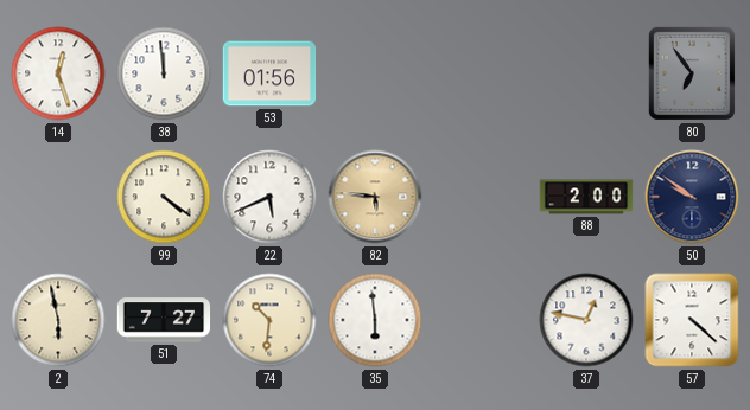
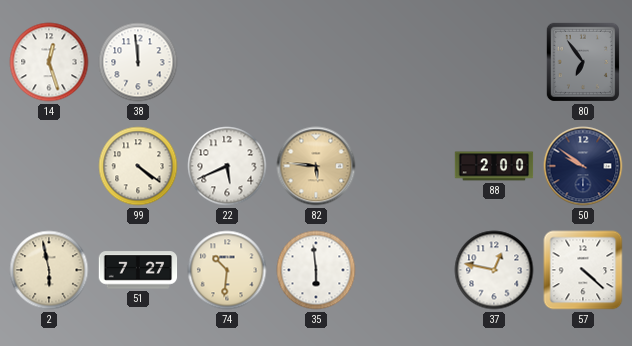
53: 01:56 -> none
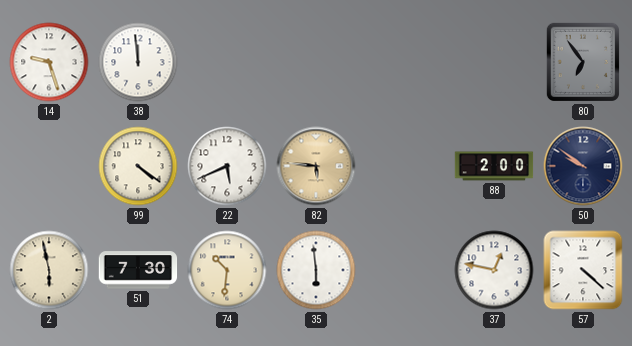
14: 12:27 -> 9:27
51: 7:27 -> 7:30
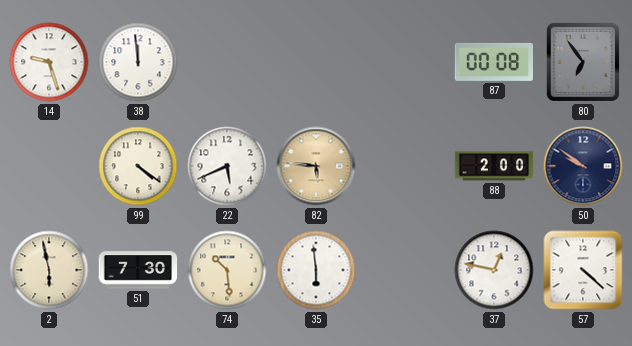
87: none -> 00:08
74: 10:31 -> 10:29
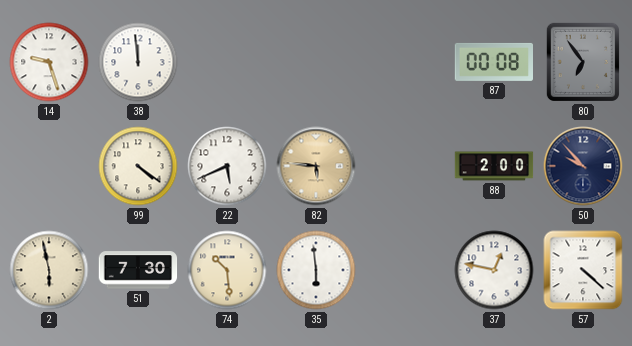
50: 9:51 -> 9:53
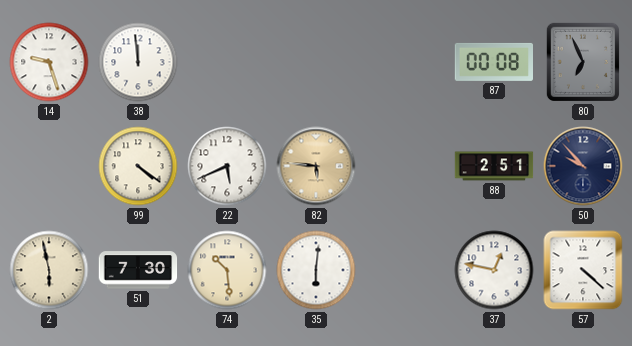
80: 6:54 -> 6:56
88: 2:00 -> 2:51
35: 5:59 -> 6:01
